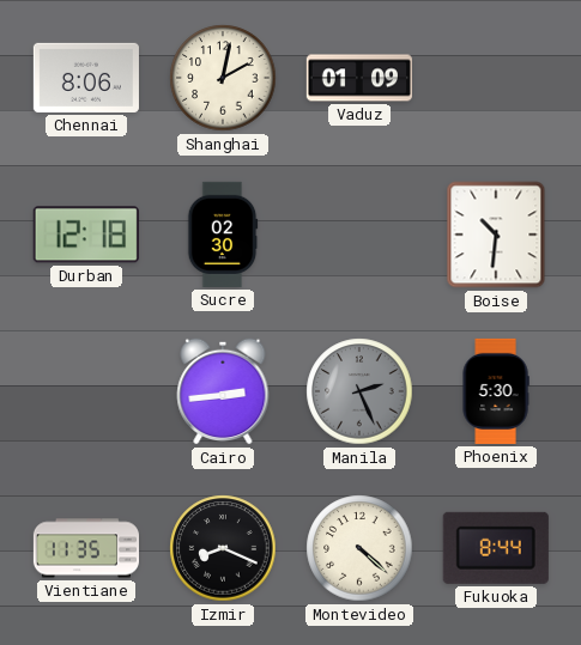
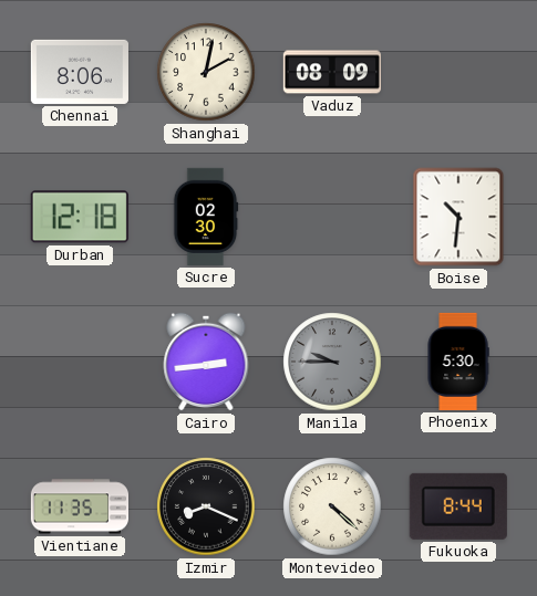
Vaduz: 01:09 -> 08:09
Manila: 2:26 -> 9:45
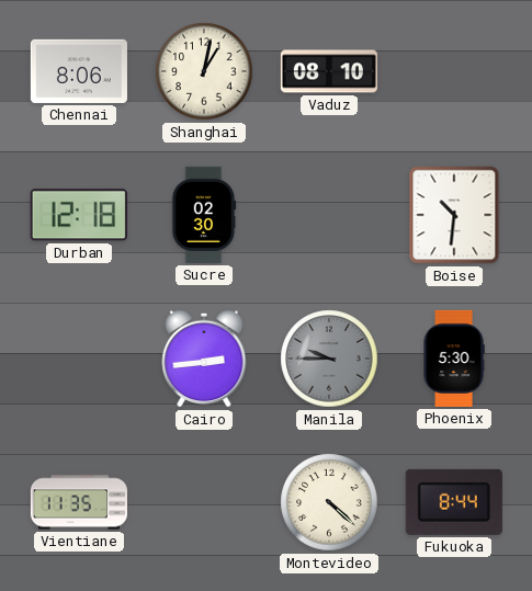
Shanghai: 2:02 -> 1:02
Vaduz: 08:09 -> 08:10
Izmir: 8:19 -> none
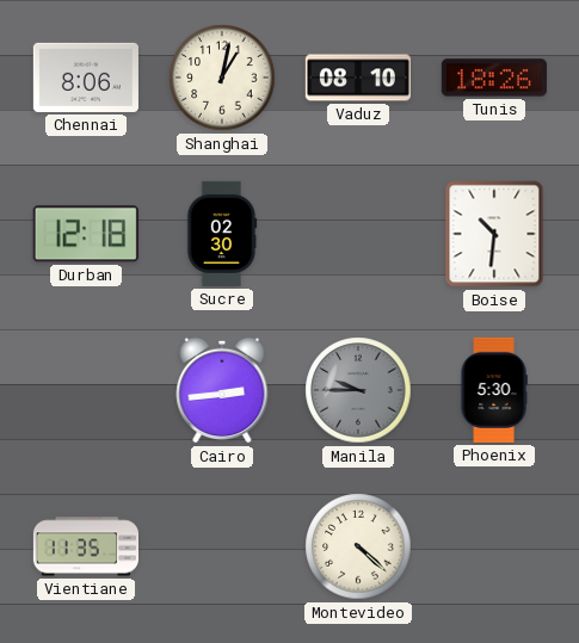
Tunis: none -> 18:26
Fukuoka: 8:44 -> none
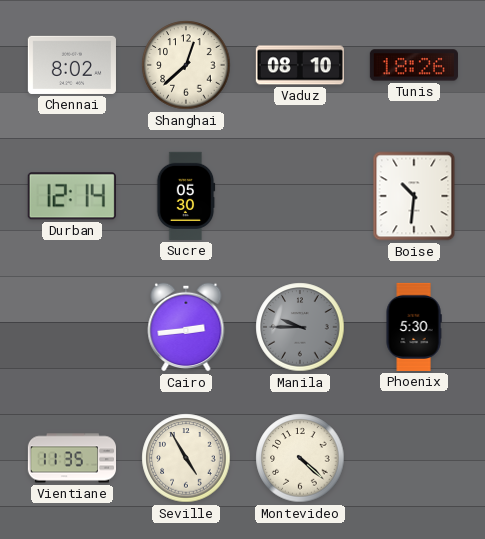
Chennai: 8:06 -> 8:02
Shanghai: 1:02 -> 12:38
Durban: 12:18 -> 12:14
Sucre: 02:30 -> 05:30
Seville: none -> 4:55
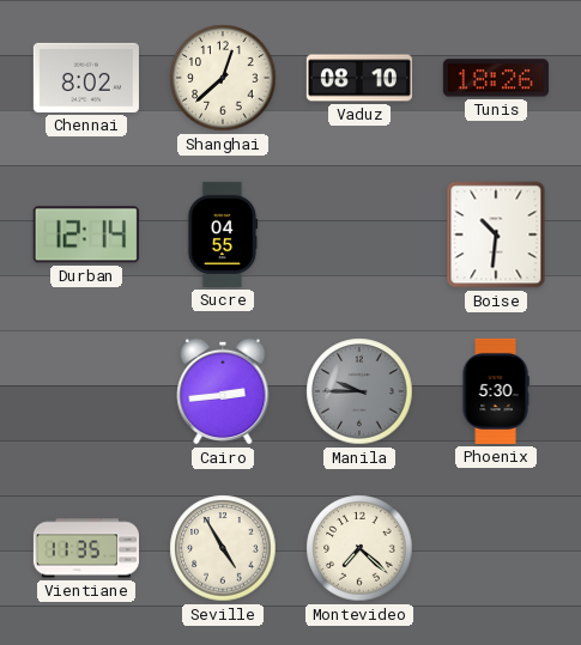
Sucre: 05:30 -> 04:55
Montevideo: 4:22 -> 7:22
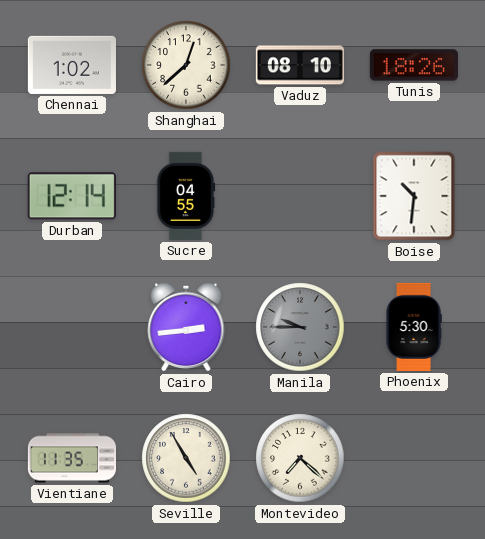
Chennai: 8:02 -> 1:02
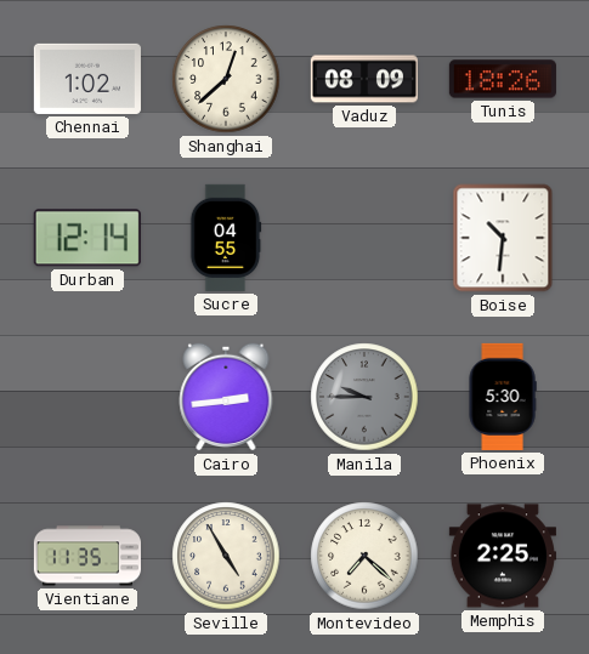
Vaduz: 08:10 -> 08:09
Memphis: none -> 2:25
